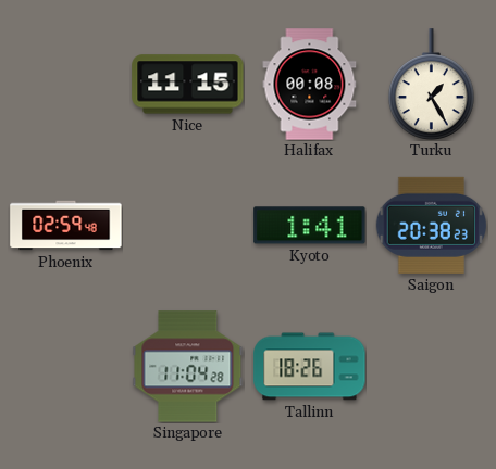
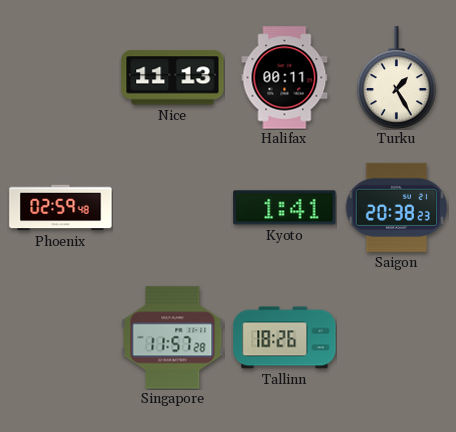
Nice: 11:15 -> 11:13
Halifax: 00:08 -> 00:11
Singapore: 11:04 -> 11:57
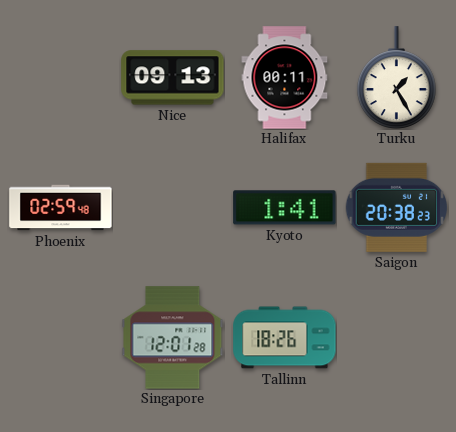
Nice: 11:13 -> 09:13
Singapore: 11:57 -> 12:01
